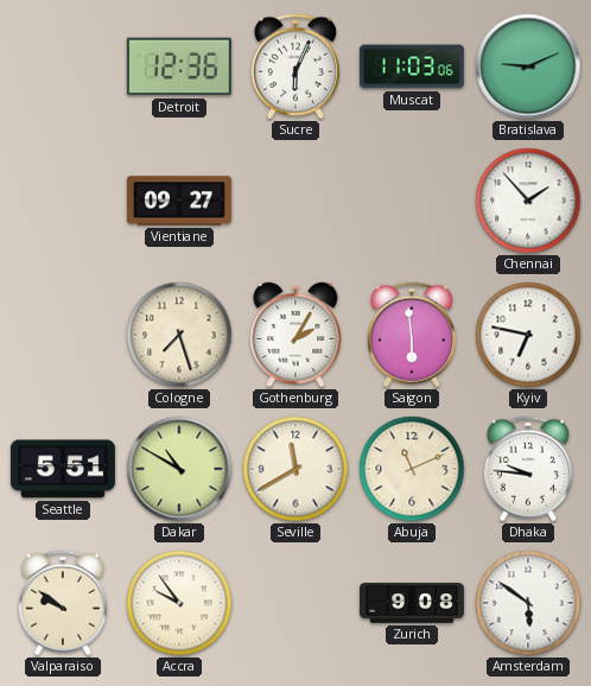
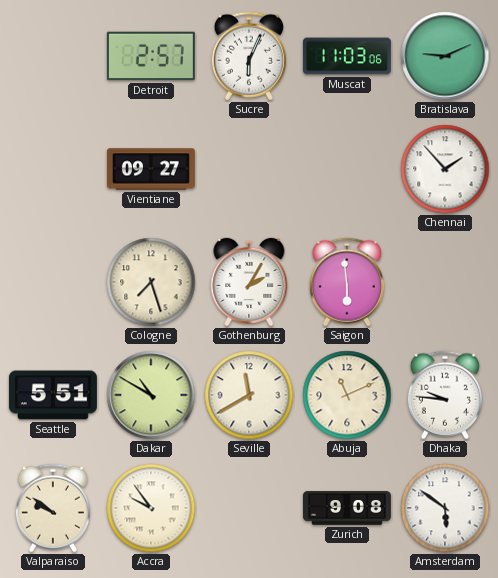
Detroit: 12:36 -> 2:57
Kyiv: 6:47 -> none
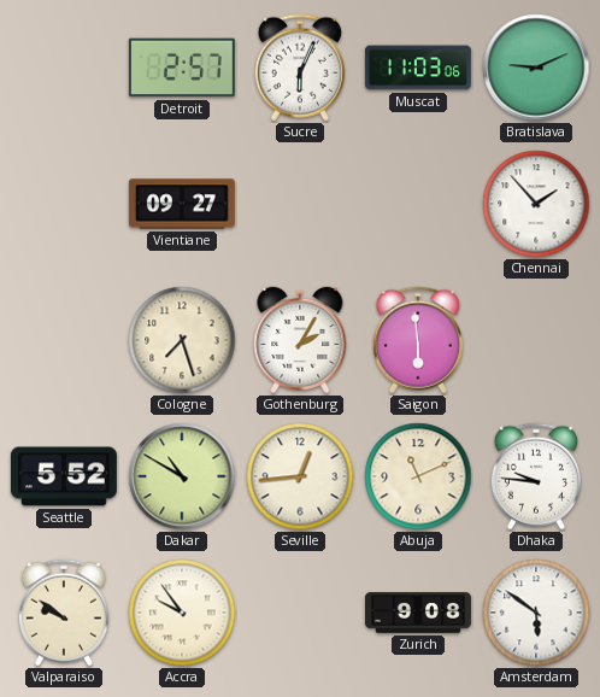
Seattle: 5:51 -> 5:52
Seville: 11:40 -> 12:44
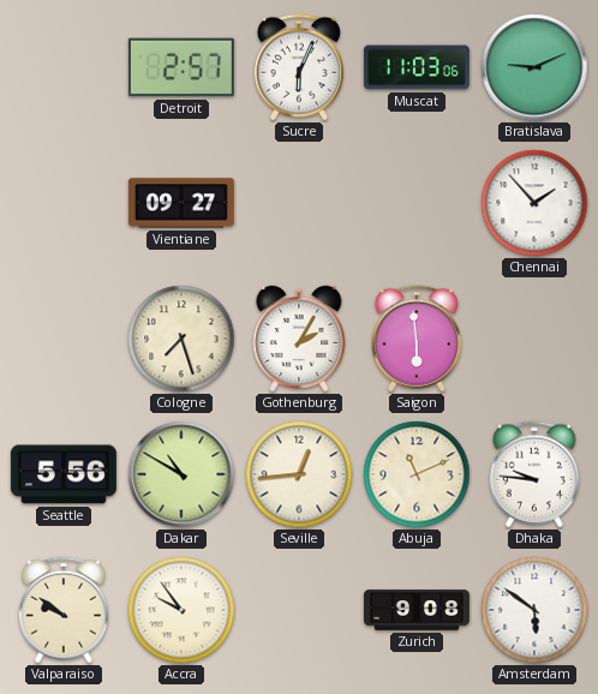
Seattle: 5:52 -> 5:56
